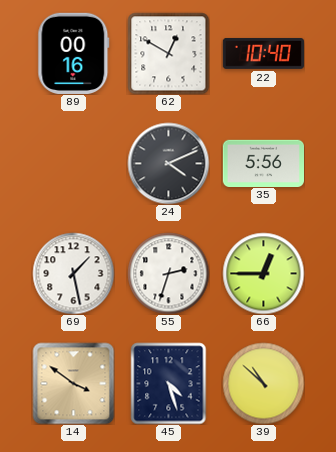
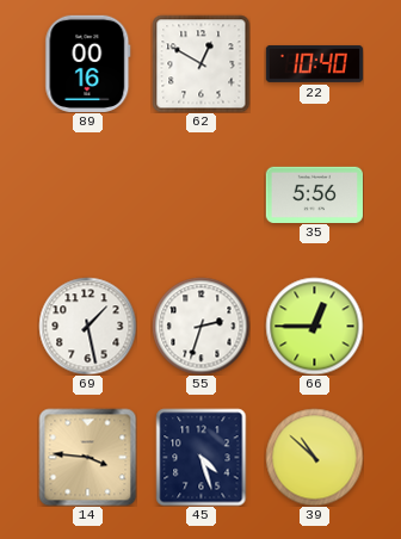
24: 4:11 -> none
14: 3:51 -> 3:46
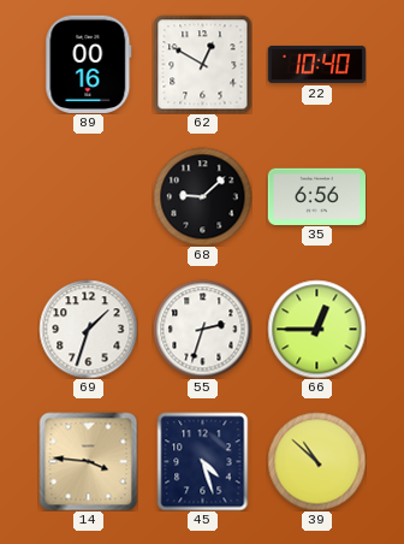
68: none -> 9:08
35: 5:56 -> 6:56
69: 1:28 -> 1:33
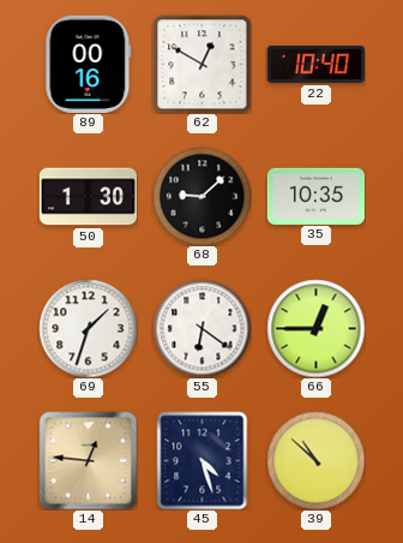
50: none -> 1:30
35: 6:56 -> 10:35
55: 2:33 -> 6:21
14: 3:46 -> 12:46
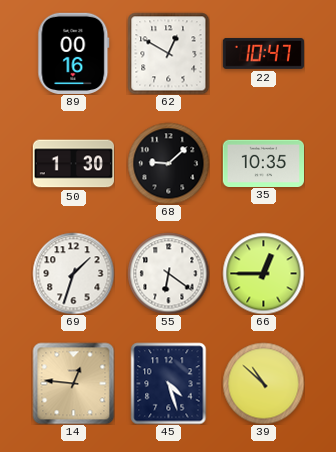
22: 10:40 -> 10:47
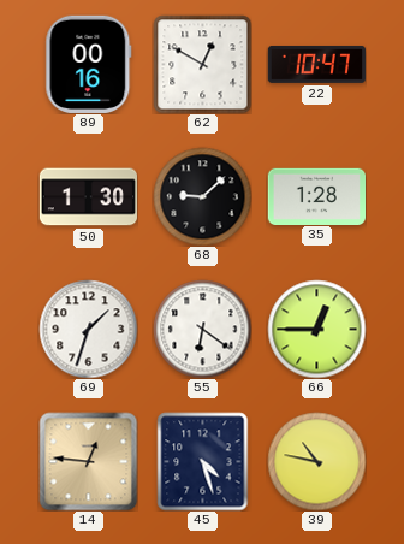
35: 10:35 -> 1:28
39: 10:52 -> 10:47
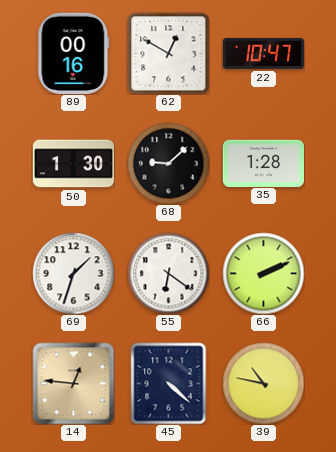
66: 12:45 -> 2:11
45: 4:27 -> 4:22
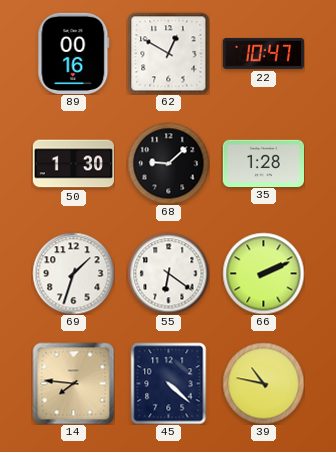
14: 12:46 -> 7:46
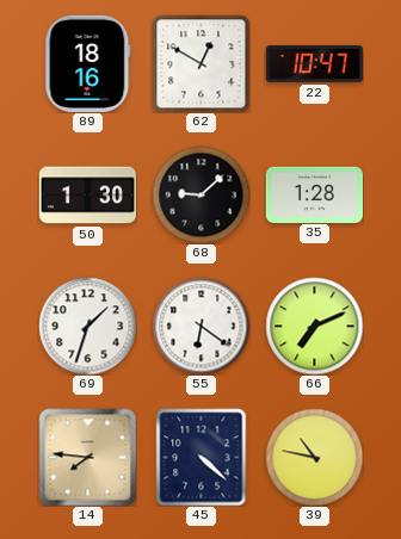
89: 00:16 -> 18:16
66: 2:11 -> 7:11
